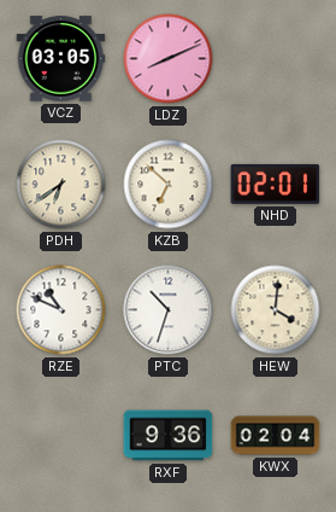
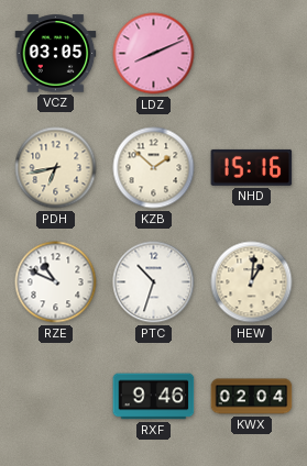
PDH: 6:39 -> 6:43
KZB: 6:52 -> 1:52
NHD: 02:01 -> 15:16
HEW: 4:01 -> 1:01
RXF: 9:36 -> 9:46
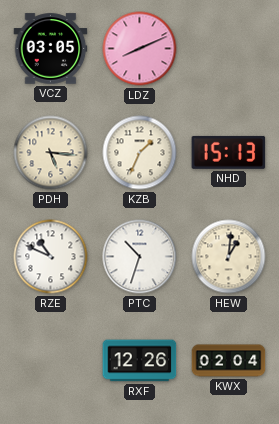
PDH: 6:43 -> 5:16
KZB: 1:52 -> 1:34
NHD: 15:16 -> 15:13
RXF: 9:46 -> 12:26
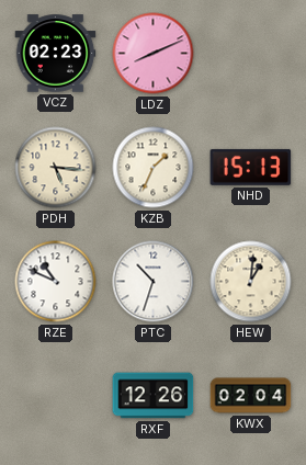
VCZ: 03:05 -> 02:23
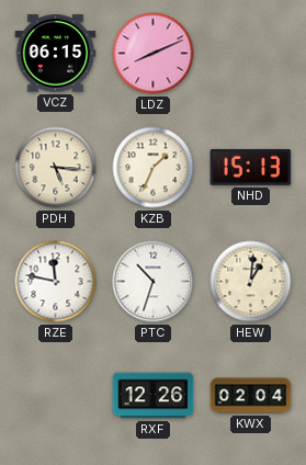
VCZ: 02:23 -> 06:15
RZE: 10:49 -> 11:47
